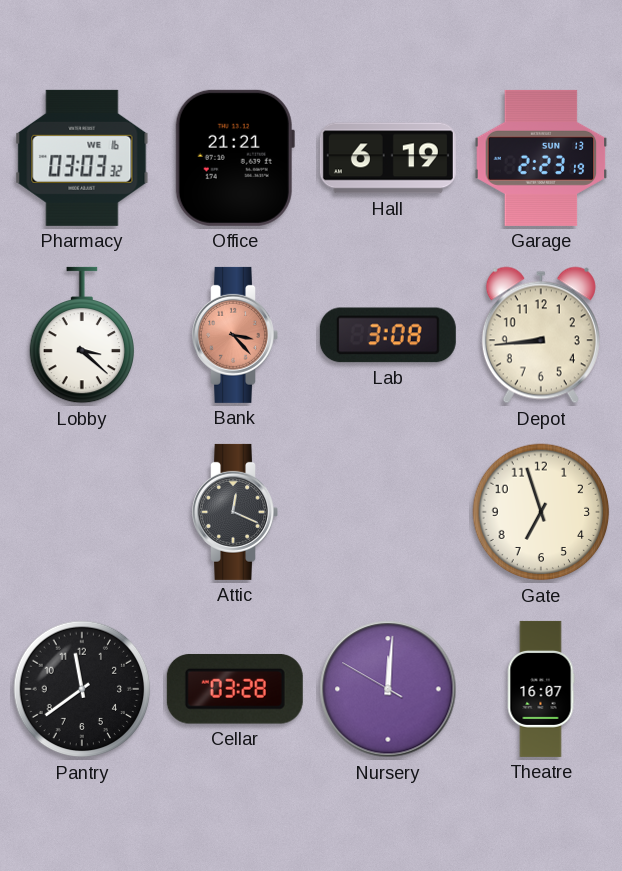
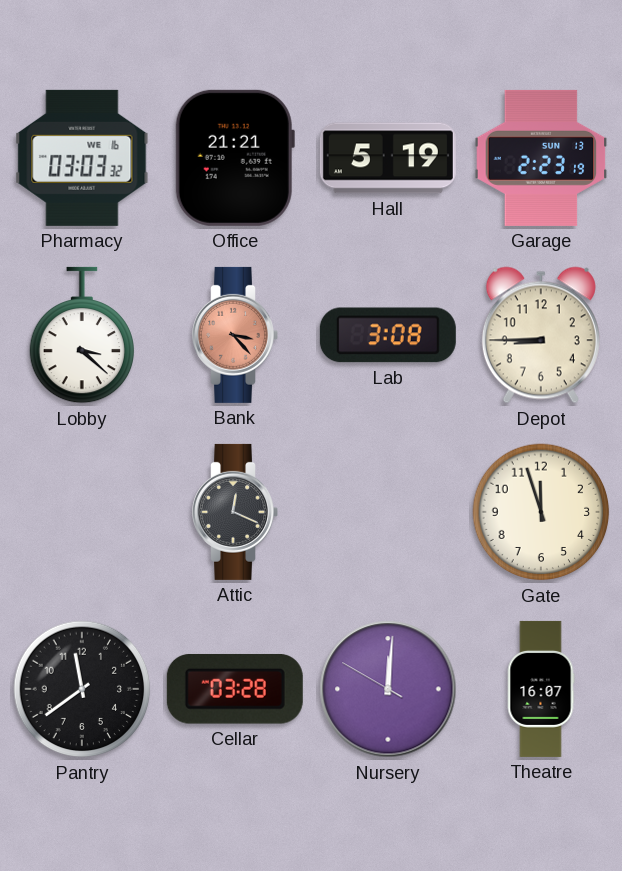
Hall: 6:19 -> 5:19
Depot: 8:44 -> 8:45
Gate: 6:57 -> 11:57
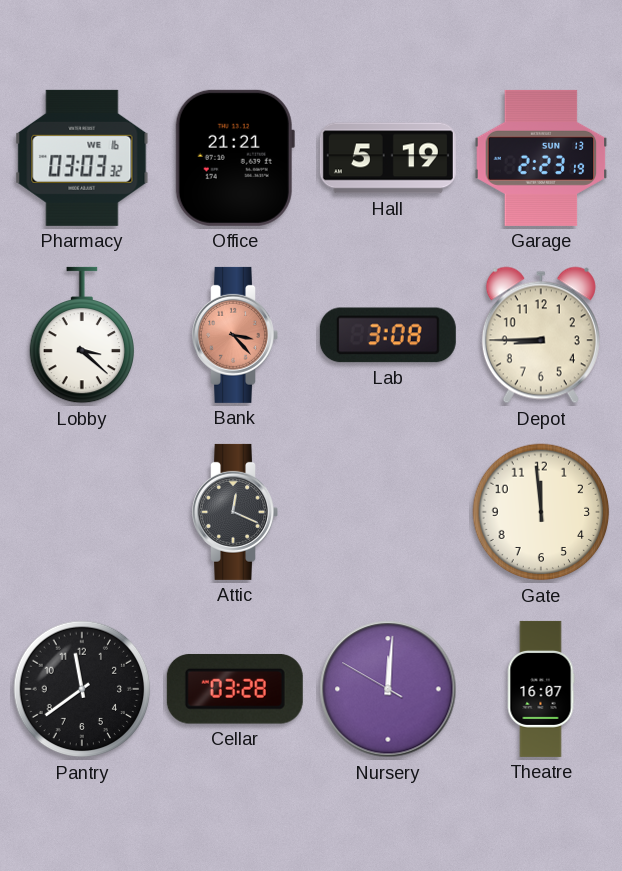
Gate: 11:57 -> 11:59
